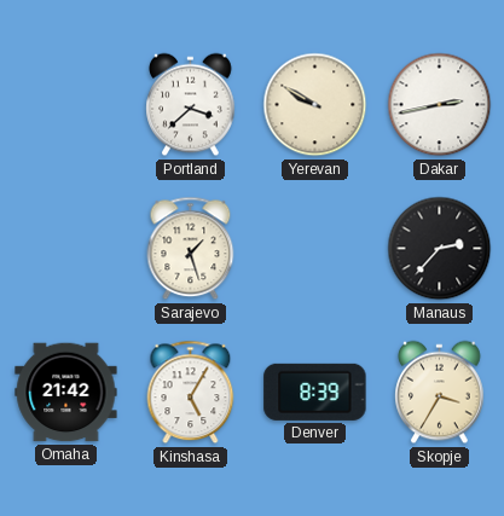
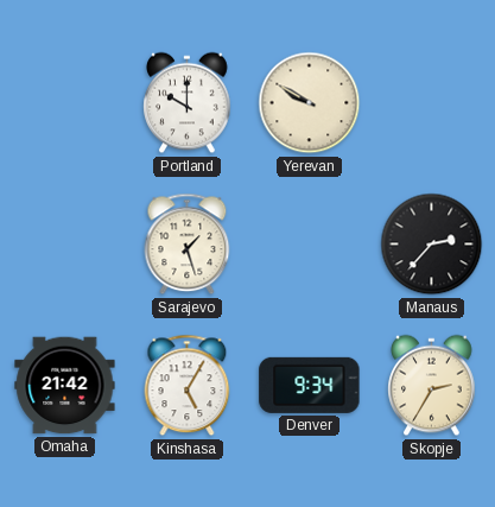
Portland: 3:38 -> 10:00
Dakar: 2:43 -> none
Denver: 8:39 -> 9:34
Skopje: 3:35 -> 2:35
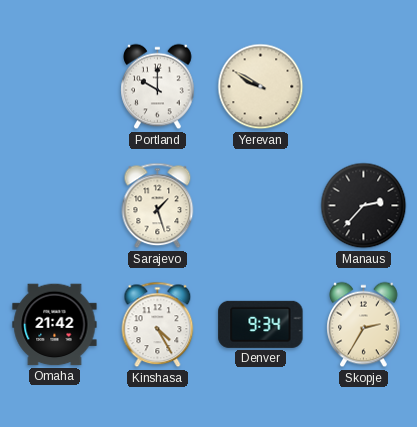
Kinshasa: 5:05 -> 4:25
